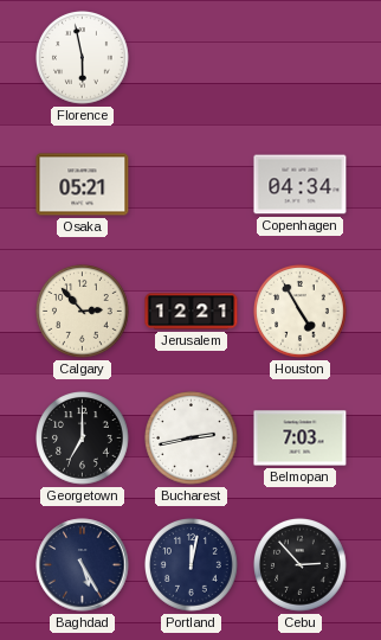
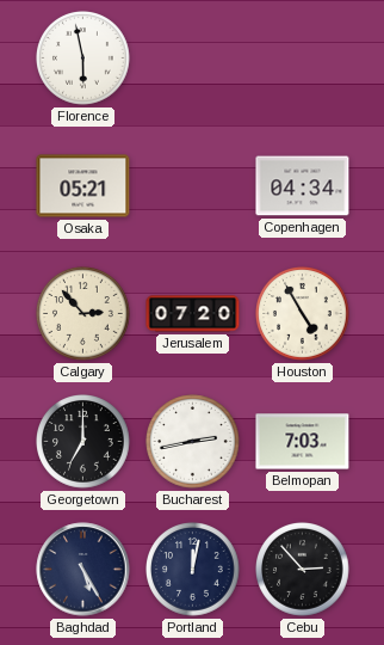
Jerusalem: 12:21 -> 07:20
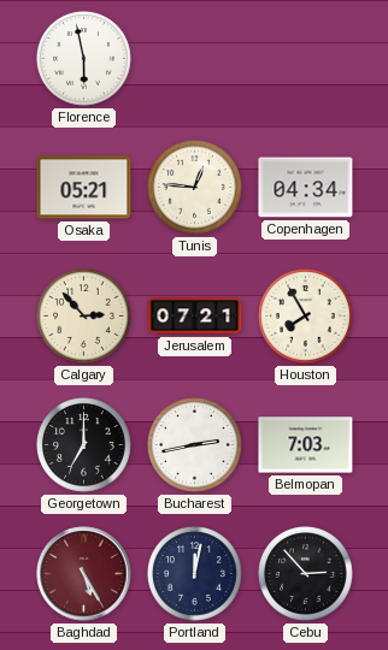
Tunis: none -> 12:46
Jerusalem: 07:20 -> 07:21
Houston: 4:55 -> 7:55
Baghdad dial: navy -> burgundy
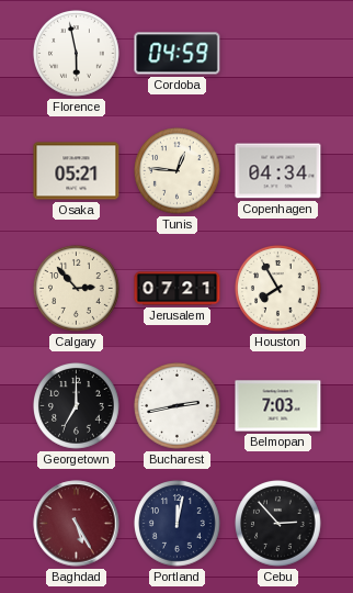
Cordoba: none -> 04:59
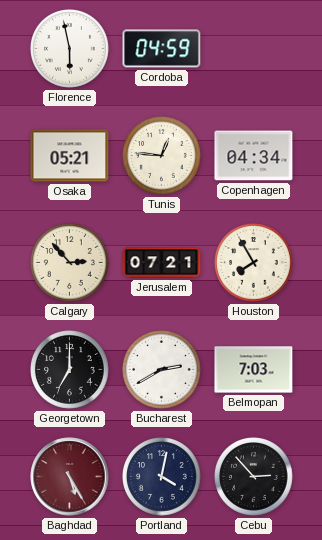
Bucharest: 2:43 -> 2:40
Portland: 12:02 -> 4:02
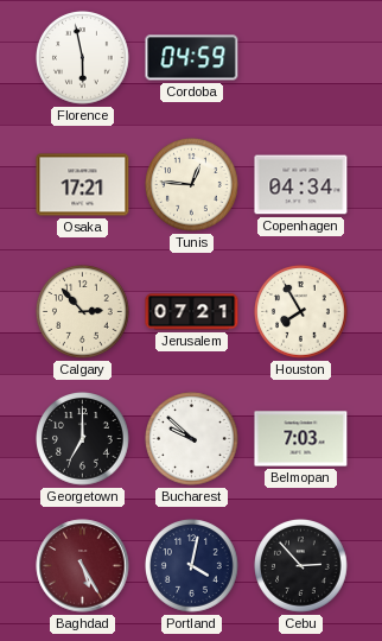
Osaka: 05:21 -> 17:21
Bucharest: 2:40 -> 9:52
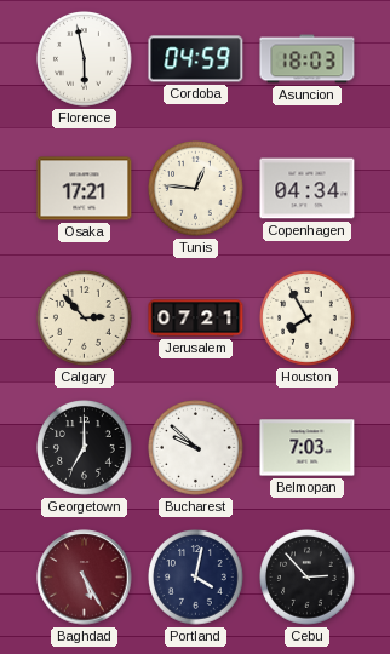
Asuncion: none -> 18:03
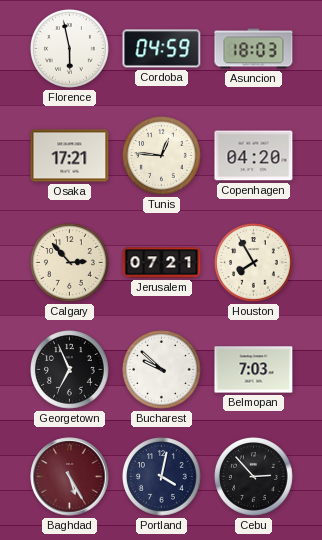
Copenhagen: 04:34 -> 04:20
Georgetown: 7:00 -> 6:56
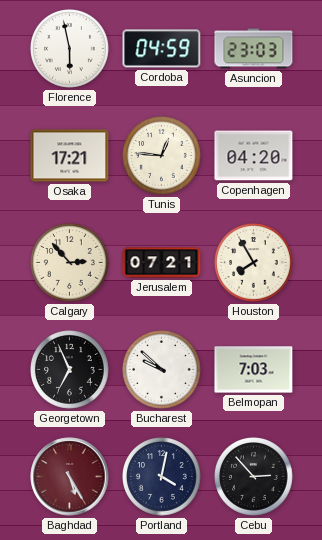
Asuncion: 18:03 -> 23:03
